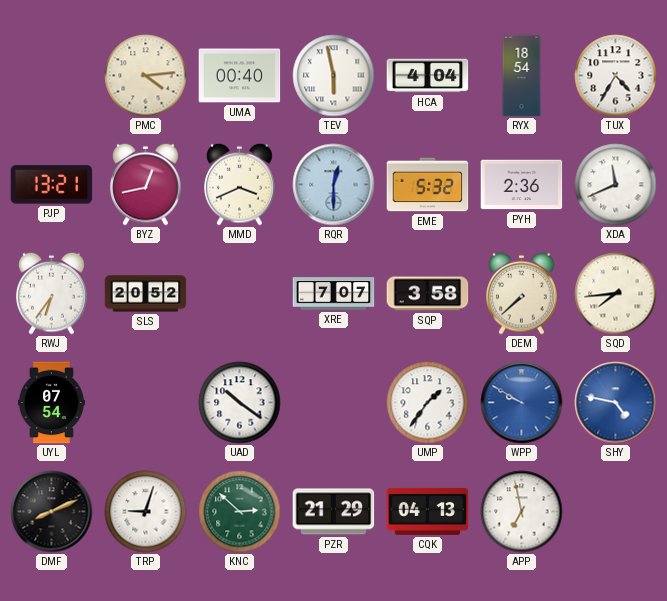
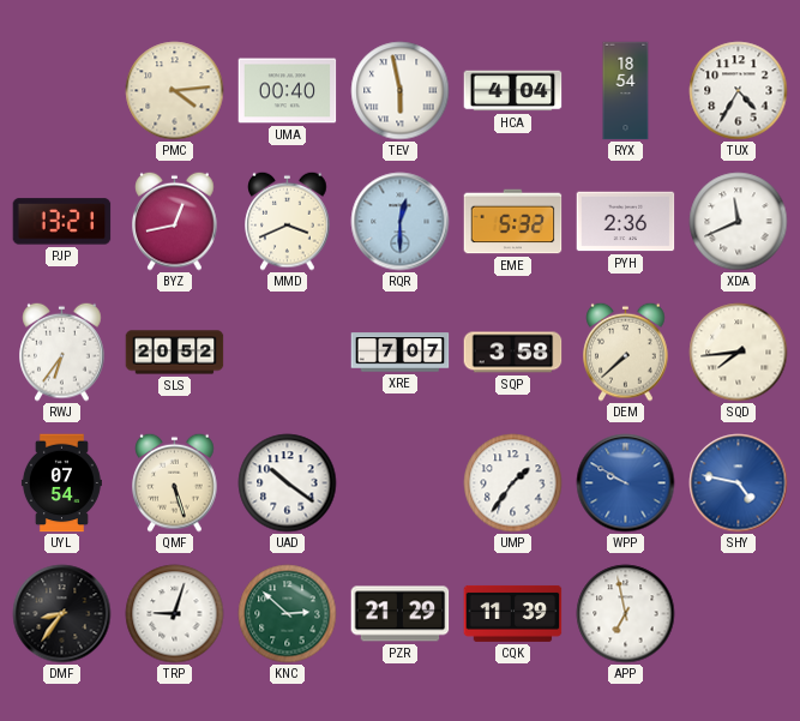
QMF: none -> 5:27
DMF: 8:11 -> 8:36
CQK: 04:13 -> 11:39
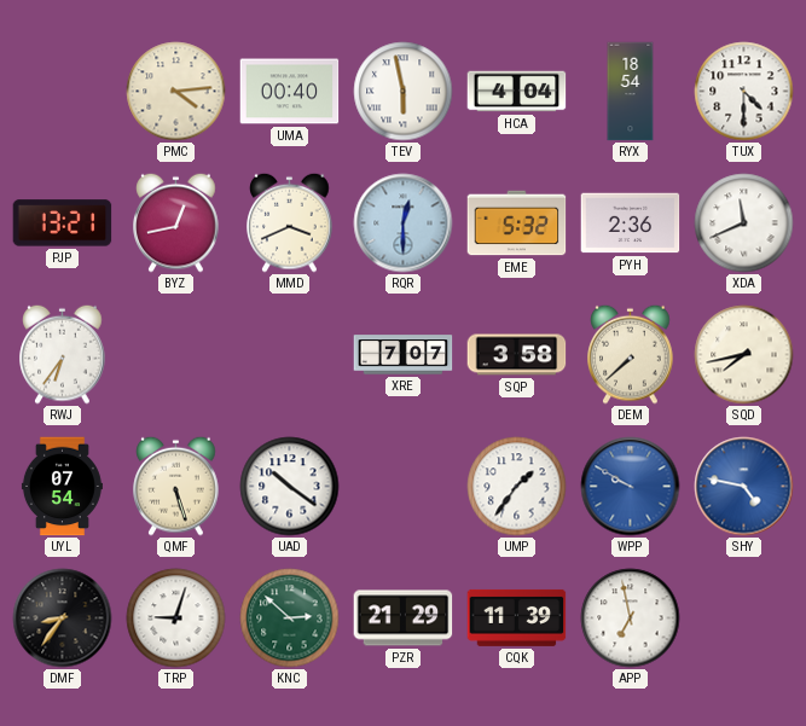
TUX: 4:35 -> 4:30
SLS: 20:52 -> none
SQD: 7:44 -> 7:43
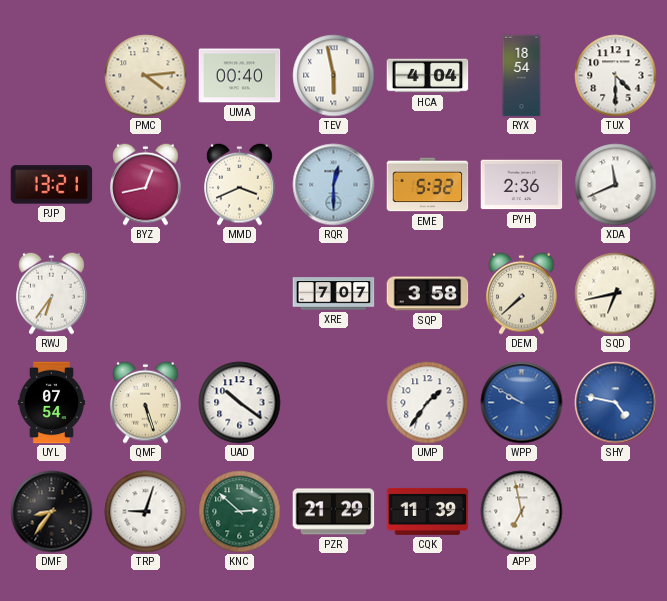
SQD: 7:43 -> 6:43
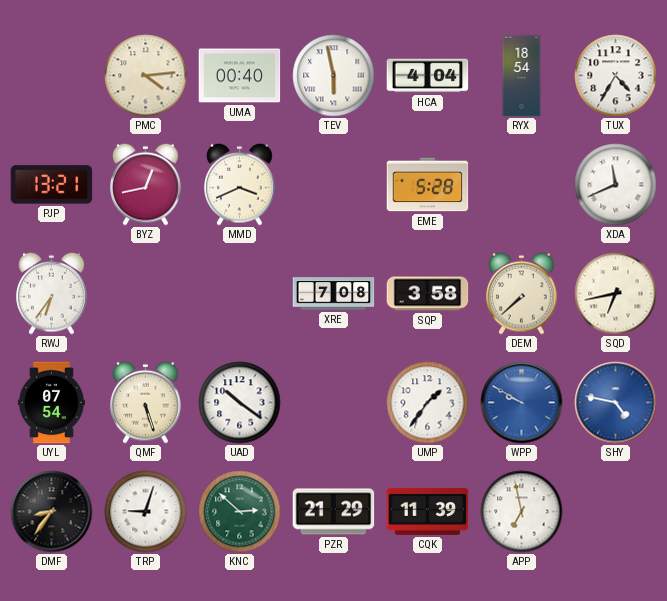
TUX: 4:30 -> 4:35
RQR: 12:30 -> none
EME: 5:32 -> 5:28
PYH: 2:36 -> none
XRE: 7:07 -> 7:08
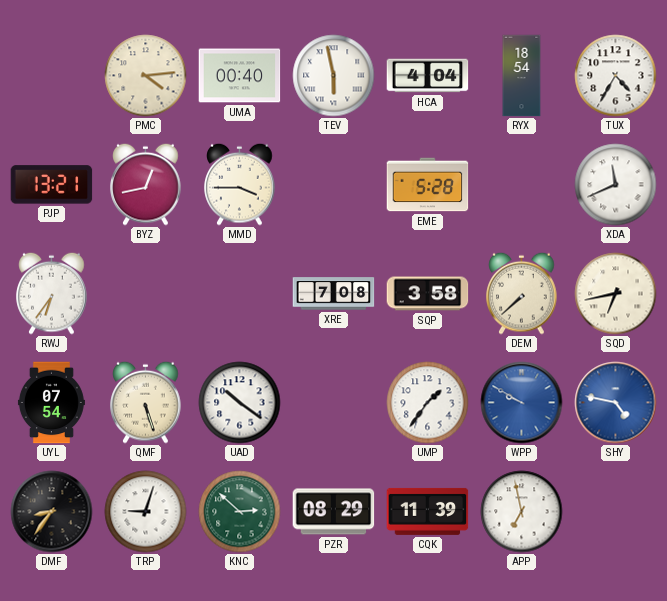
MMD: 3:41 -> 3:45
PZR: 21:29 -> 08:29
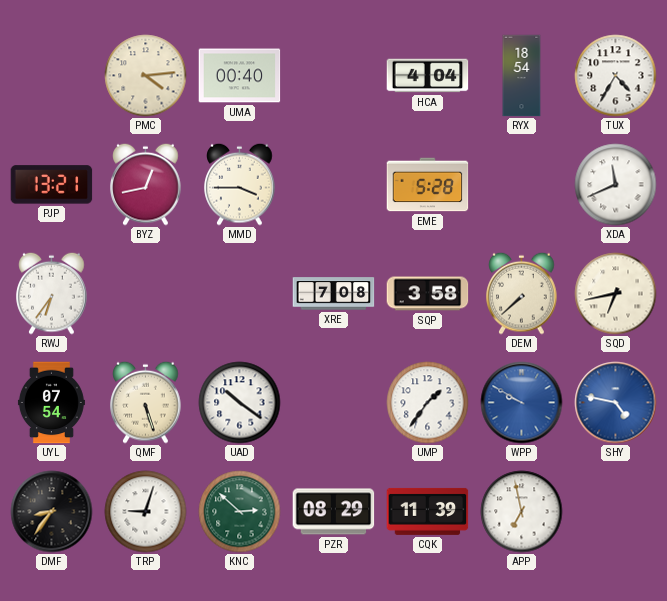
TEV: 5:58 -> none
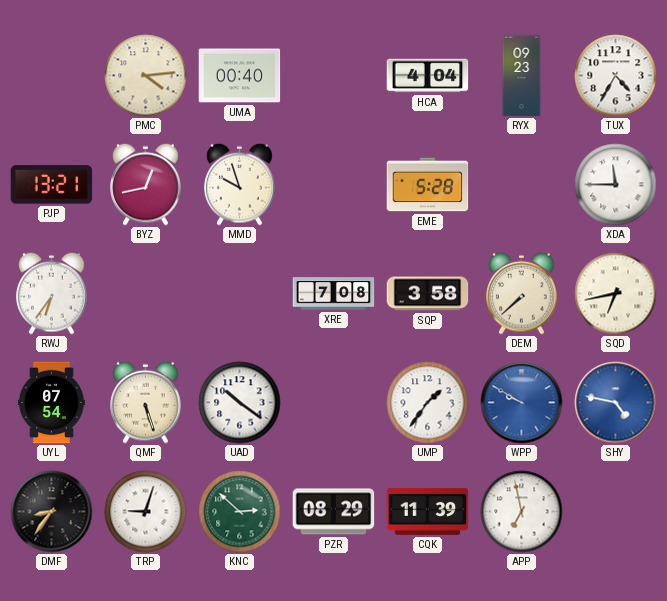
RYX: 18:54 -> 09:23
MMD: 3:45 -> 9:57
XDA: 11:41 -> 11:45
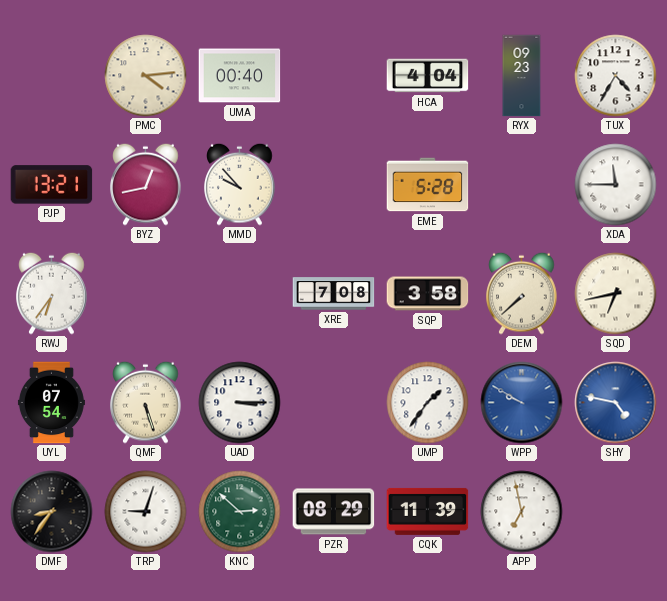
MMD: 9:57 -> 9:53
UAD: 10:21 -> 3:15
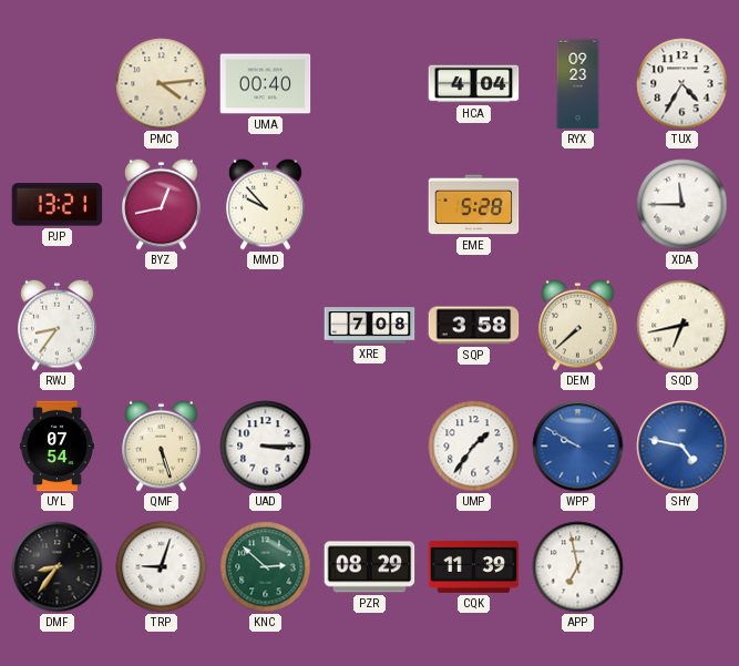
RWJ: 6:36 -> 8:36
